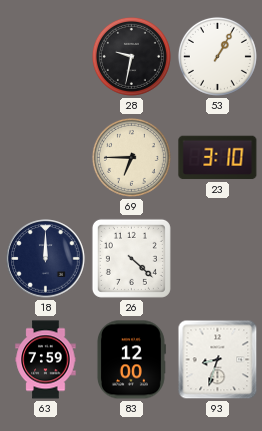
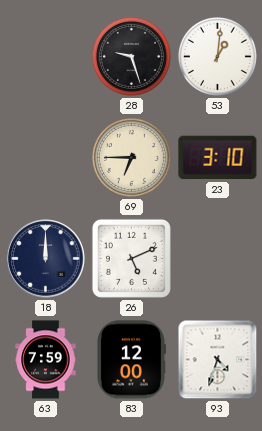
28: 9:32 -> 9:27
53: 1:05 -> 1:01
26: 4:22 -> 5:11
93: 8:33 -> 4:33
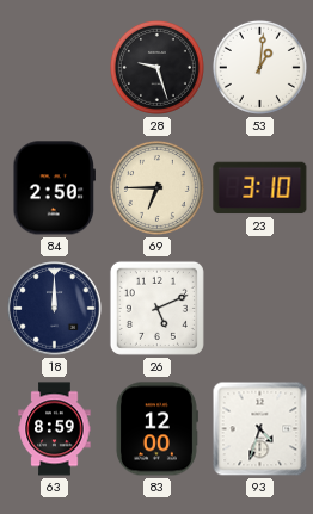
84: none -> 2:50
63: 7:59 -> 8:59
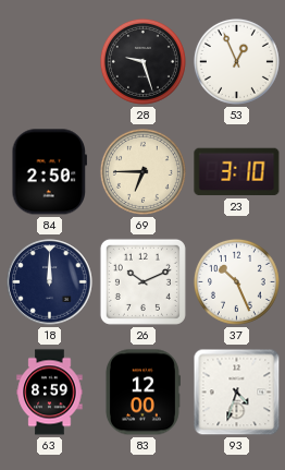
53: 1:01 -> 12:56
26: 5:11 -> 10:11
37: none -> 10:26
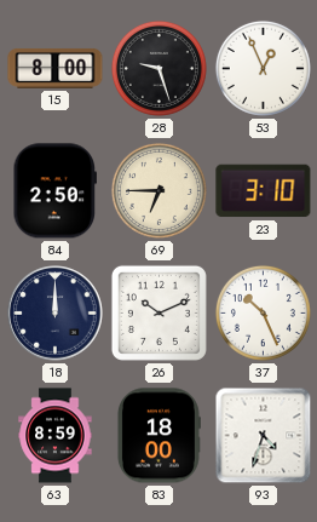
15: none -> 8:00
83: 12:00 -> 18:00
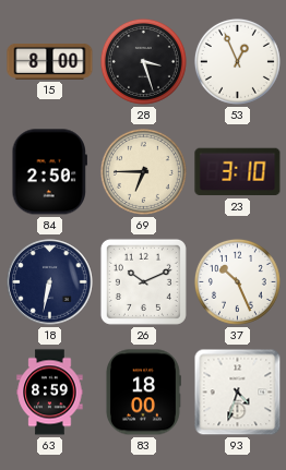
28: 9:27 -> 3:27
18: 12:00 -> 6:32
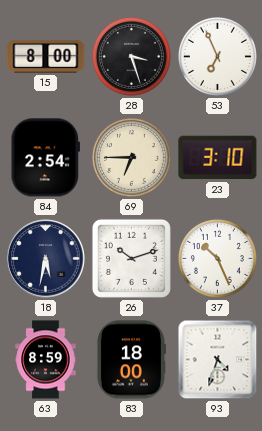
53: 12:56 -> 6:56
84: 2:50 -> 2:54
18: 6:32 -> 5:32
26: 10:11 -> 10:12
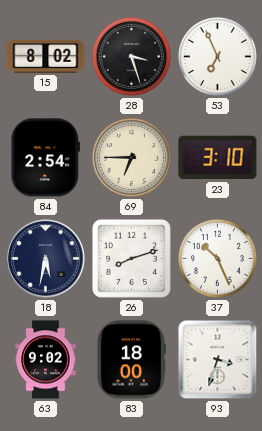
15: 8:00 -> 8:02
26: 10:12 -> 8:12
63: 8:59 -> 9:02
93: 4:33 -> 3:33
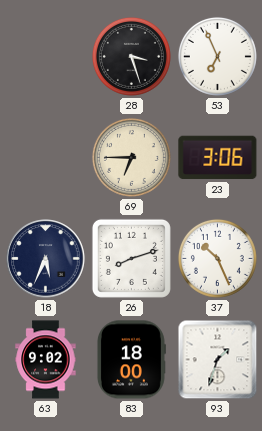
15: 8:02 -> none
84: 2:54 -> none
23: 3:10 -> 3:06
18: 5:32 -> 5:34
93: 3:33 -> 1:33
